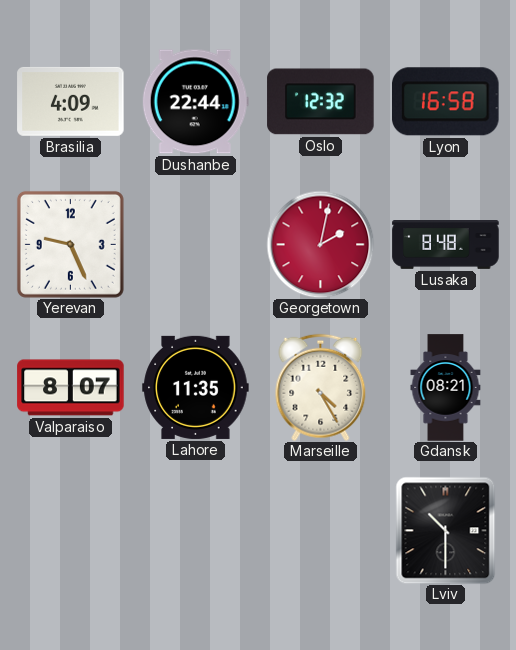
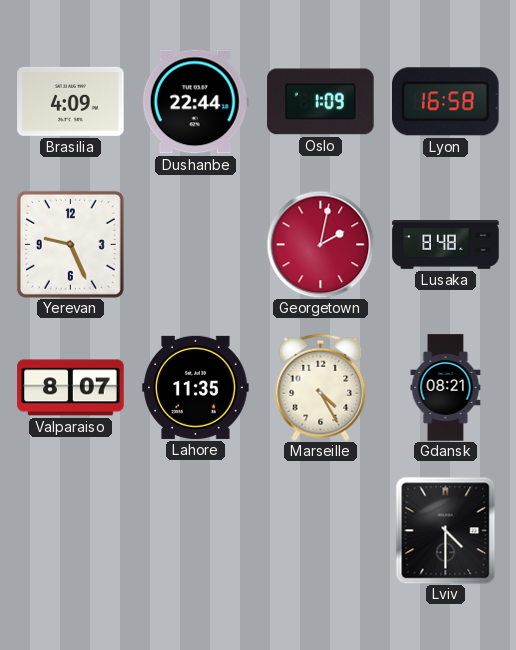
Oslo: 12:32 -> 1:09
Lviv: 10:30 -> 4:30
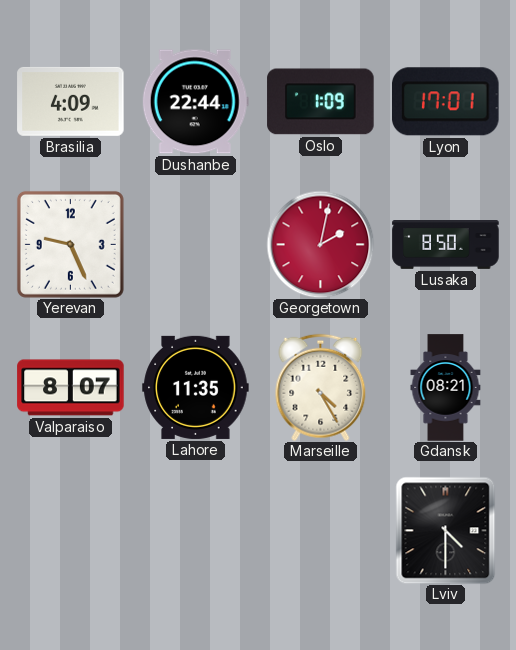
Lyon: 16:58 -> 17:01
Lusaka: 8:48 -> 8:50
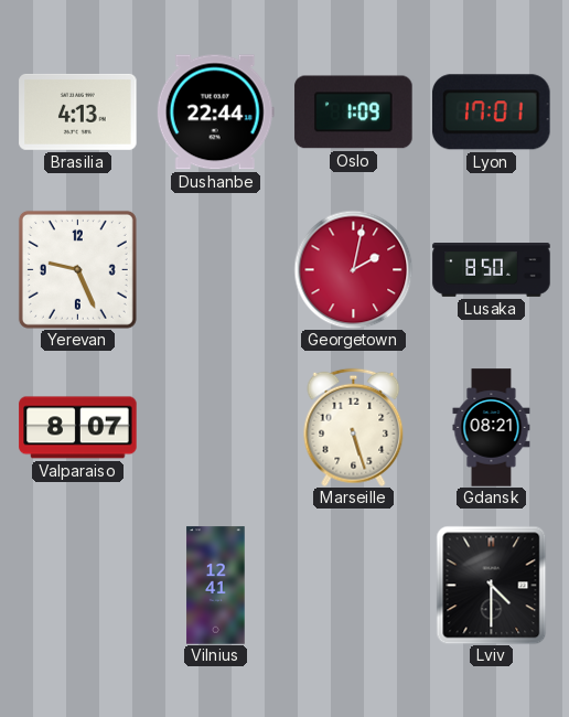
Brasilia: 4:09 -> 4:13
Lahore: 11:35 -> none
Marseille: 4:25 -> 5:27
Vilnius: none -> 12:41
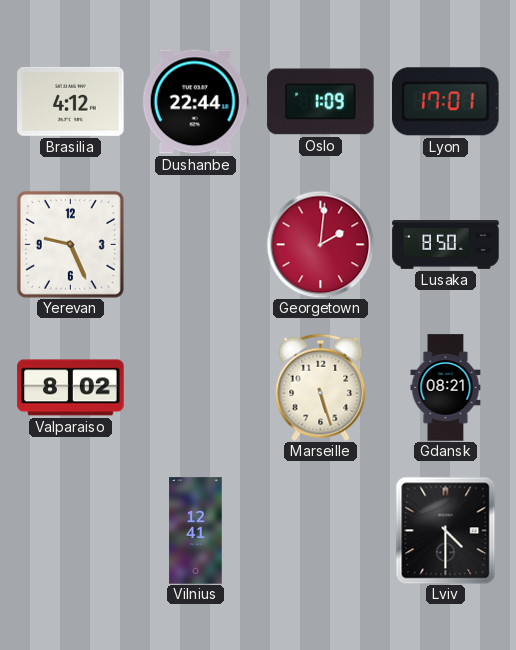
Brasilia: 4:13 -> 4:12
Georgetown: 2:02 -> 2:01
Valparaiso: 8:07 -> 8:02
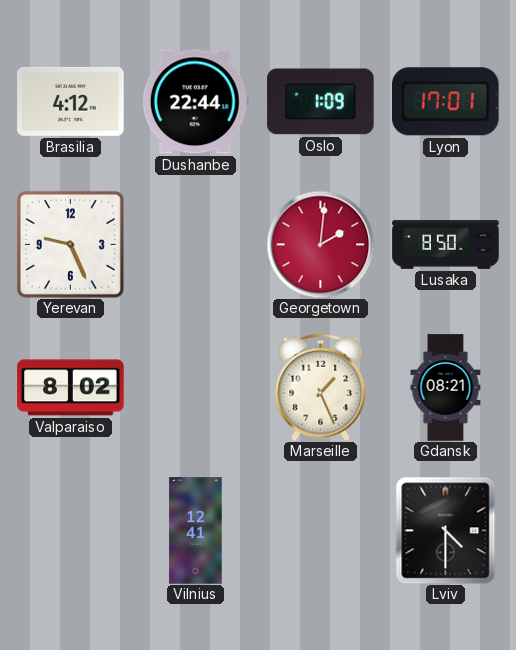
Marseille: 5:27 -> 1:26
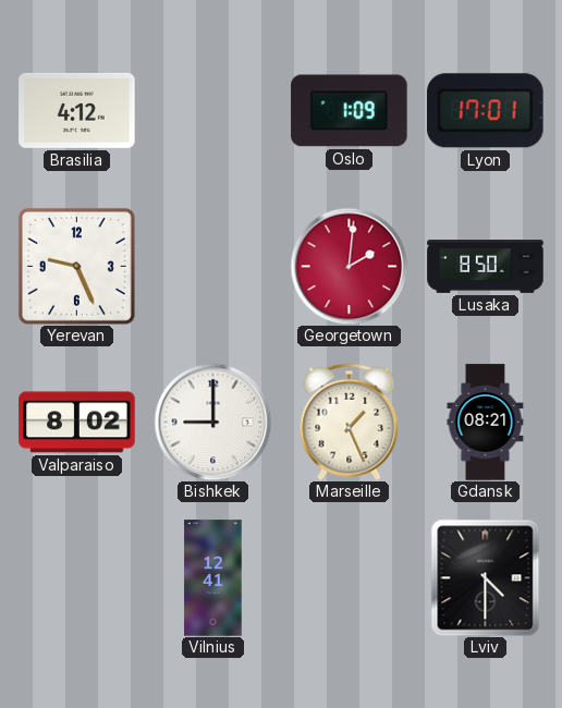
Dushanbe: 22:44 -> none
Bishkek: none -> 9:00
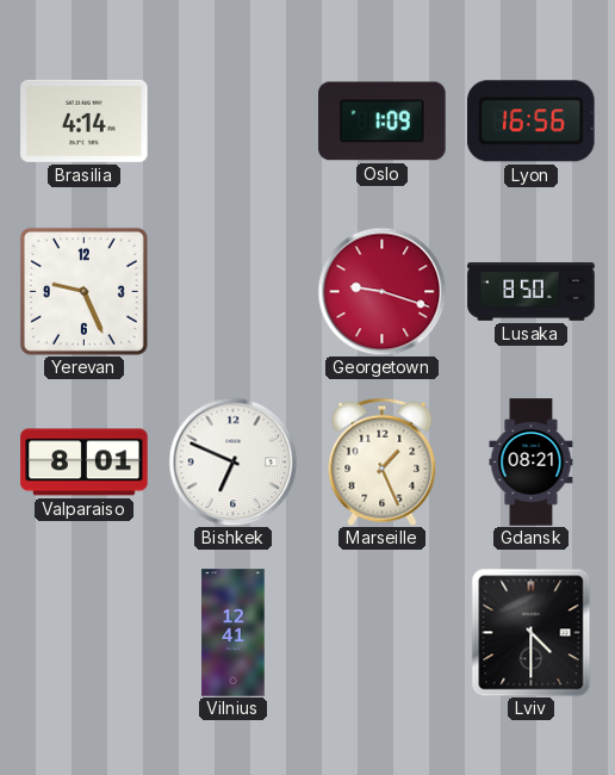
Brasilia: 4:12 -> 4:14
Lyon: 17:01 -> 16:56
Georgetown: 2:01 -> 9:18
Valparaiso: 8:02 -> 8:01
Bishkek: 9:00 -> 6:49
